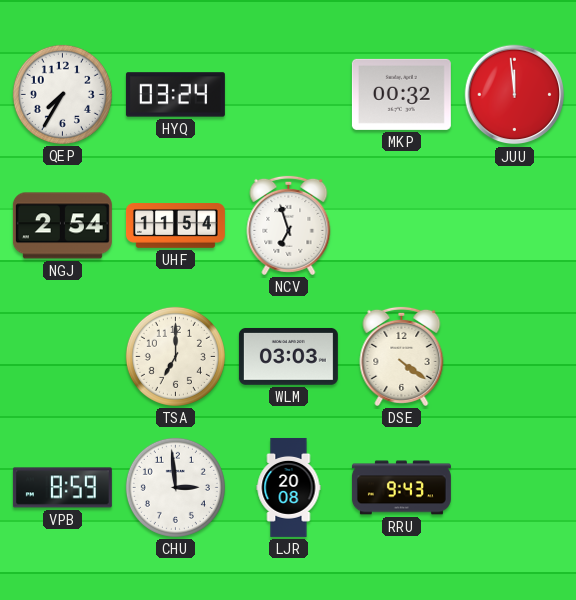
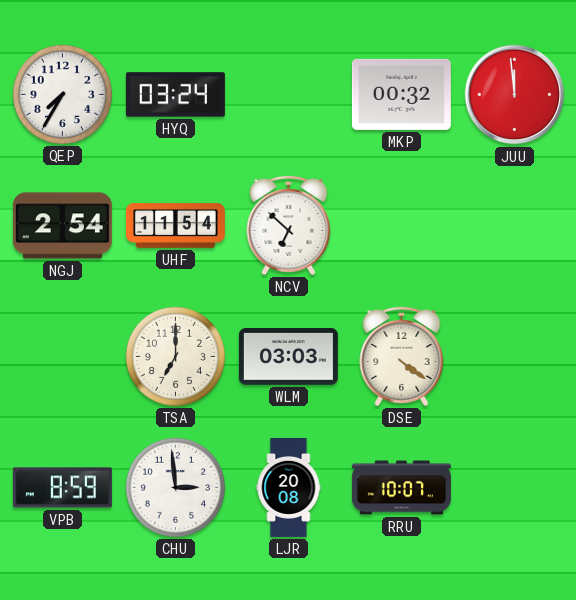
NCV: 6:57 -> 6:52
RRU: 9:43 -> 10:07
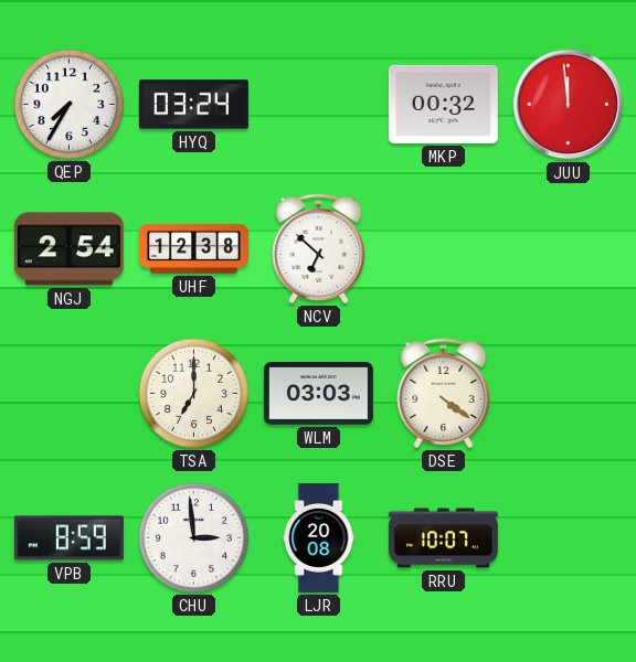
UHF: 11:54 -> 12:38
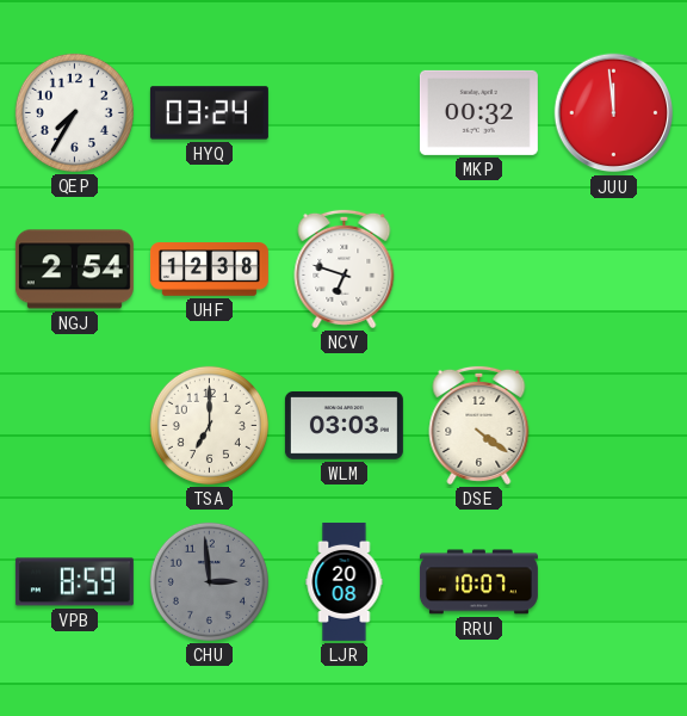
NCV: 6:52 -> 6:48
CHU dial: white -> grey
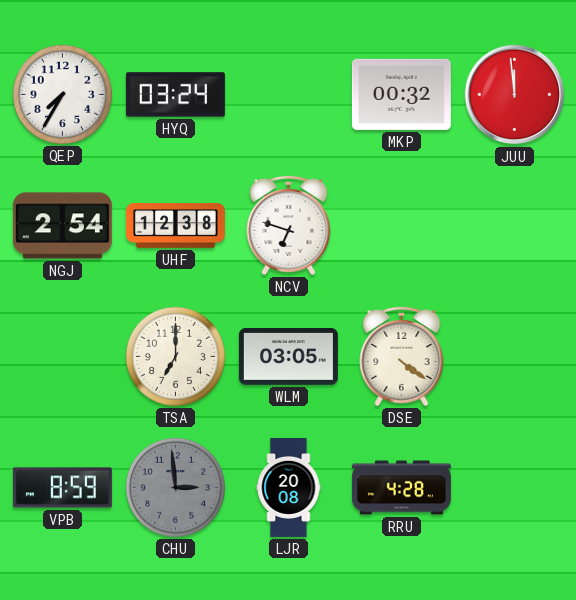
WLM: 03:03 -> 03:05
RRU: 10:07 -> 4:28
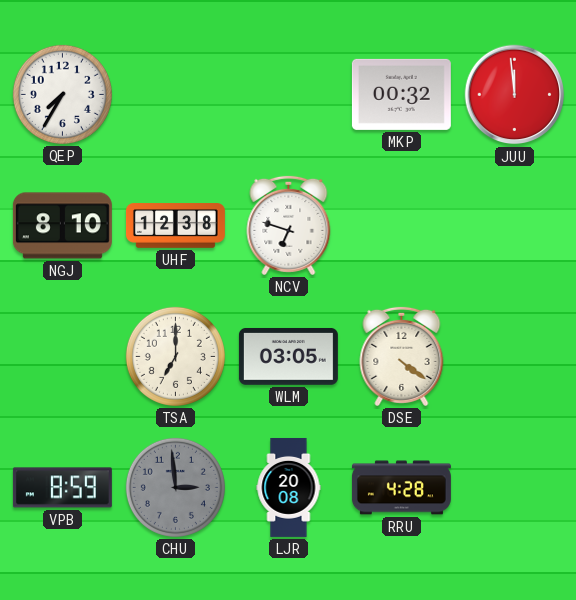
HYQ: 03:24 -> none
NGJ: 2:54 -> 8:10
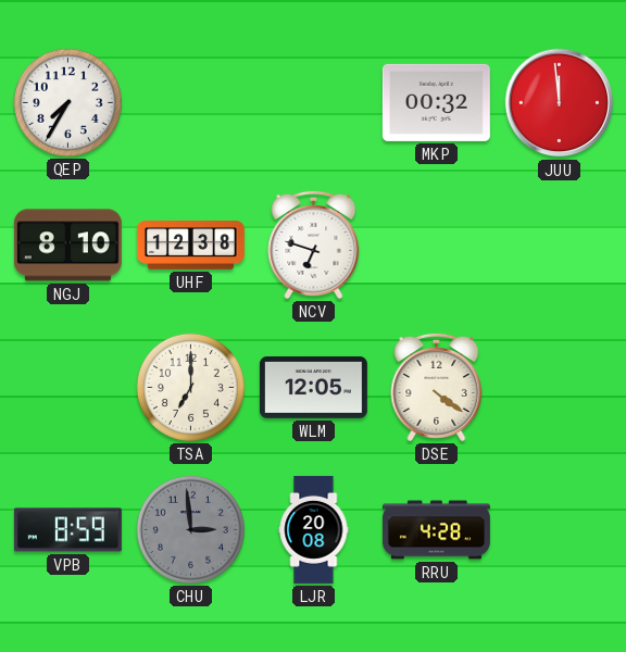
WLM: 03:05 -> 12:05
